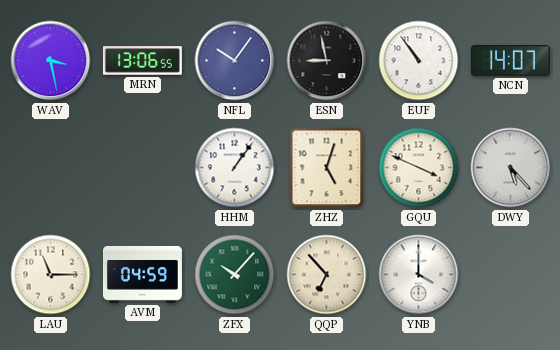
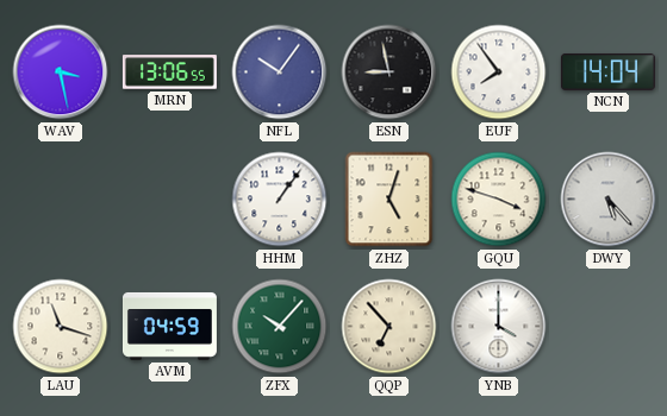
EUF: 10:54 -> 7:54
NCN: 14:07 -> 14:04
GQU: 3:49 -> 3:48
LAU: 11:15 -> 11:18
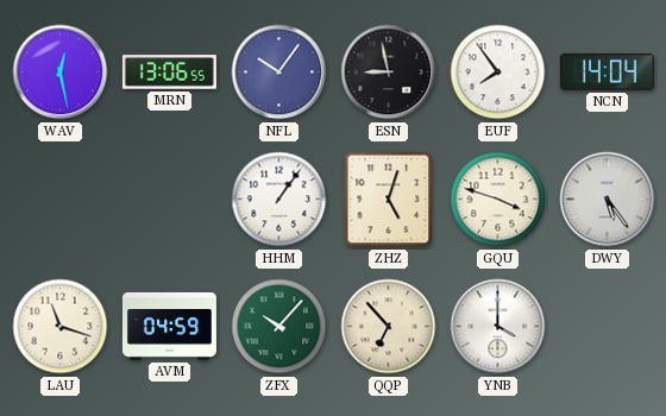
WAV: 3:28 -> 12:28
DWY: 5:23 -> 5:24
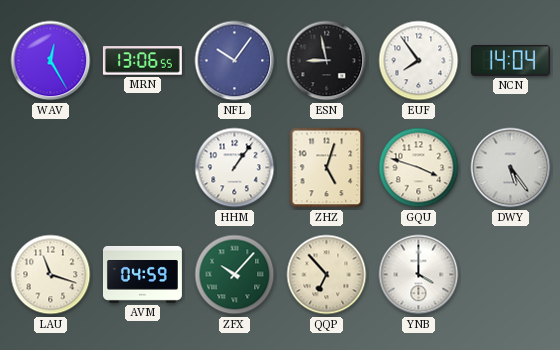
WAV: 12:28 -> 12:25
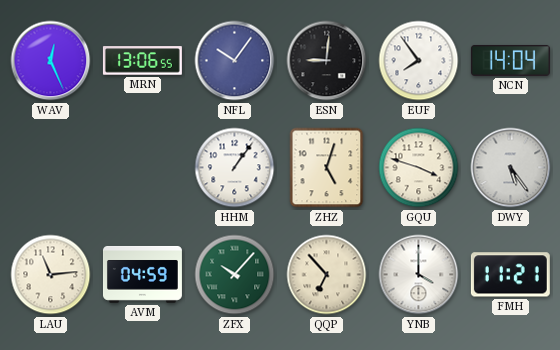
WAV: 12:25 -> 12:26
ESN: 8:58 -> 9:01
LAU: 11:18 -> 11:14
FMH: none -> 11:21
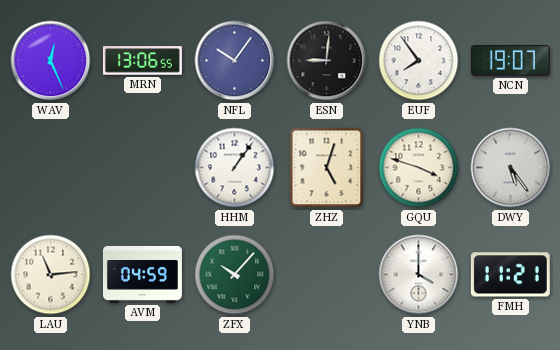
NCN: 14:04 -> 19:07
QQP: 6:53 -> none
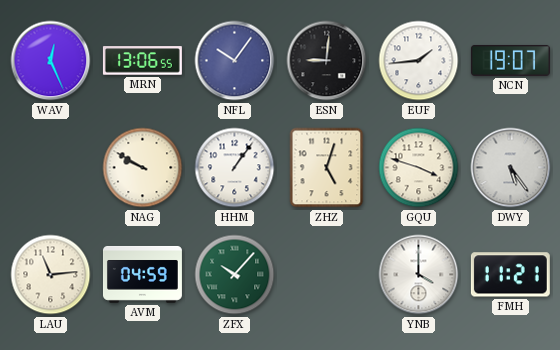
EUF: 7:54 -> 1:44
NAG: none -> 9:50
